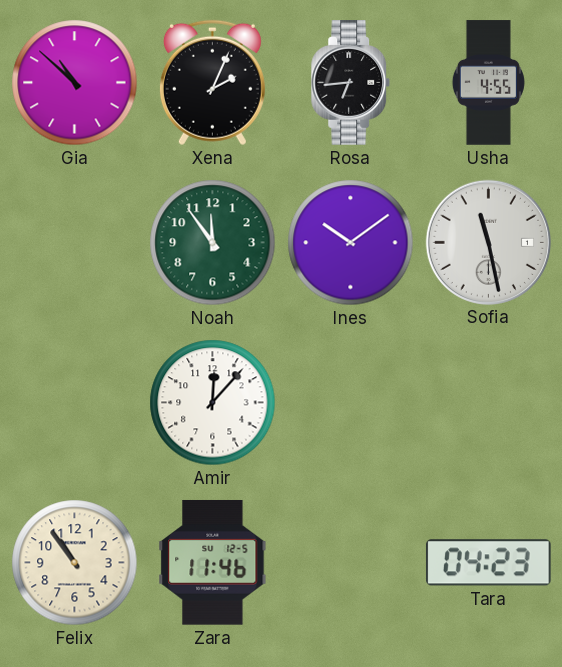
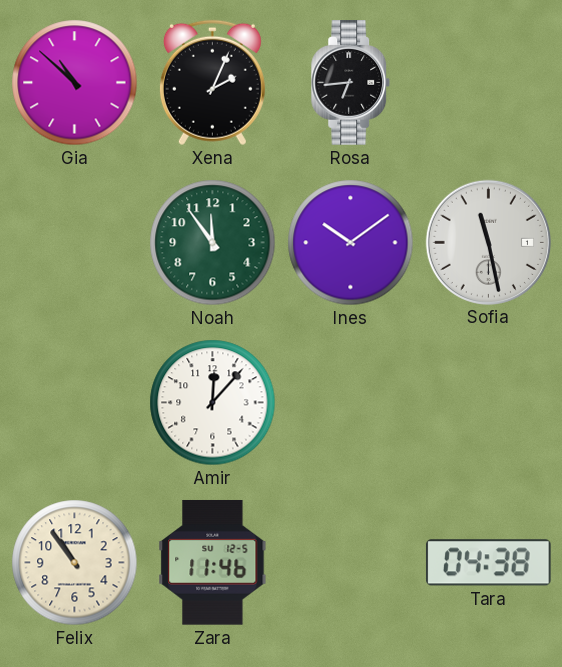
Usha: 4:55 -> none
Tara: 04:23 -> 04:38
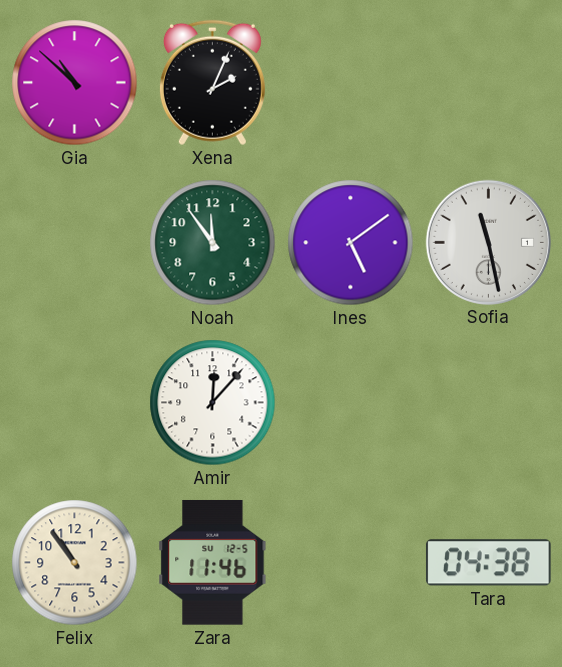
Rosa: 6:44 -> none
Ines: 10:09 -> 5:09
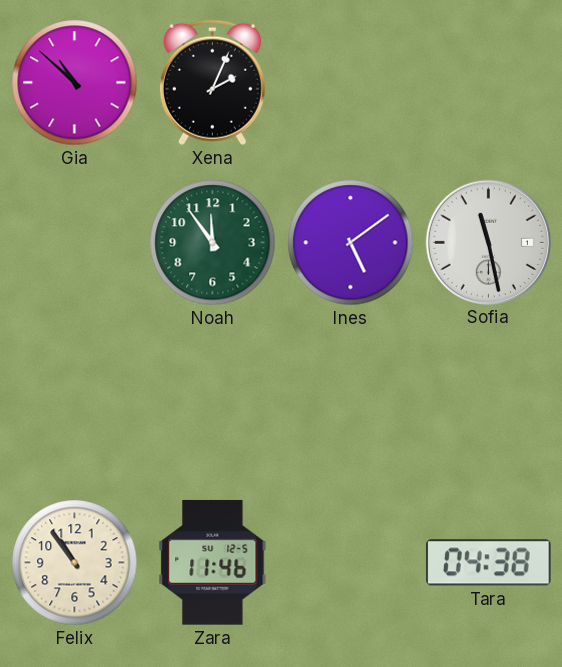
Amir: 12:07 -> none
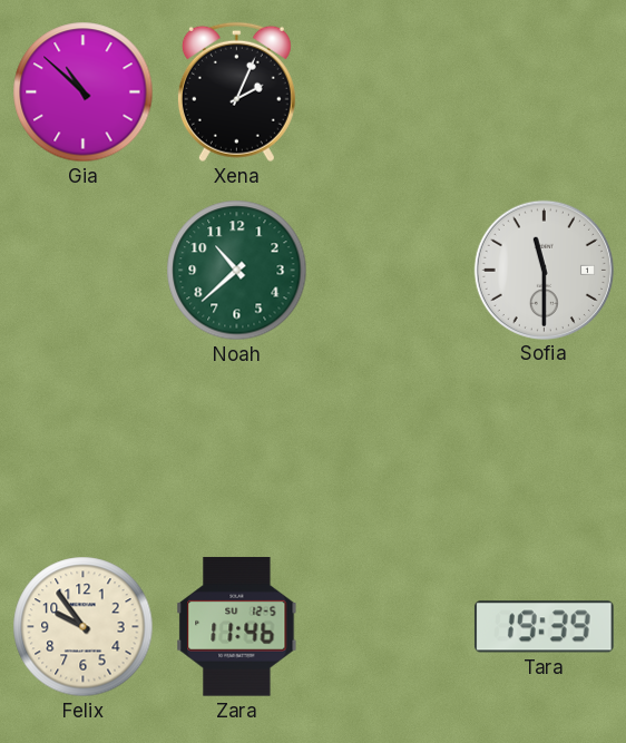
Noah: 11:54 -> 10:38
Ines: 5:09 -> none
Sofia: 11:28 -> 11:30
Felix: 10:54 -> 9:54
Tara: 04:38 -> 19:39
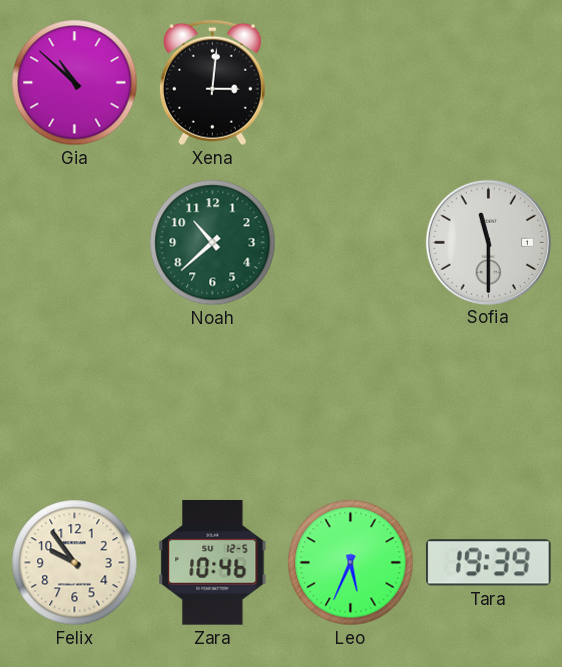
Xena: 2:04 -> 3:01
Zara: 11:46 -> 10:46
Leo: none -> 5:34
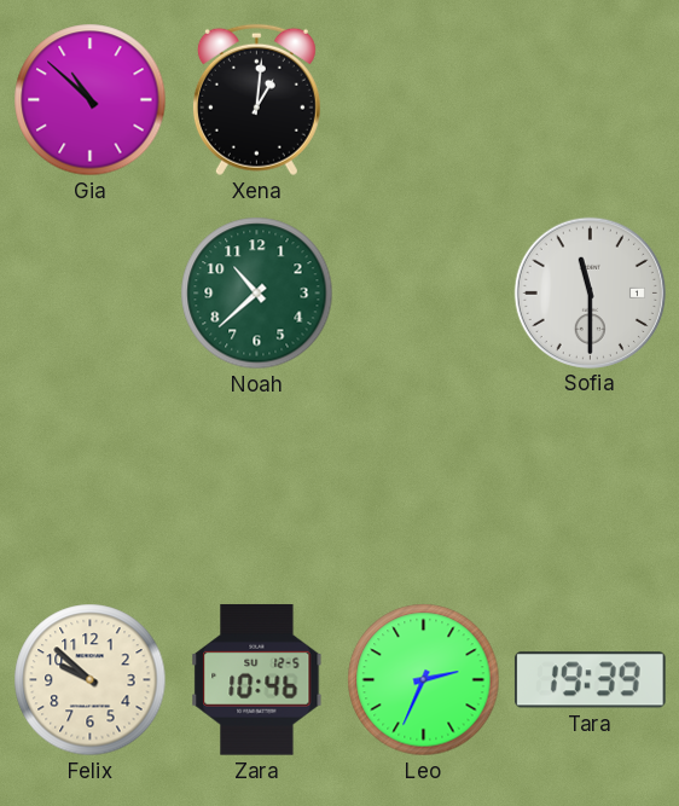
Xena: 3:01 -> 1:01
Felix: 9:54 -> 9:52
Leo: 5:34 -> 2:34
